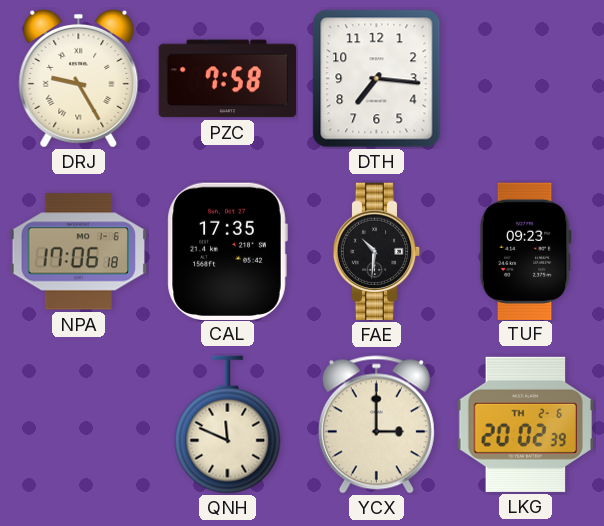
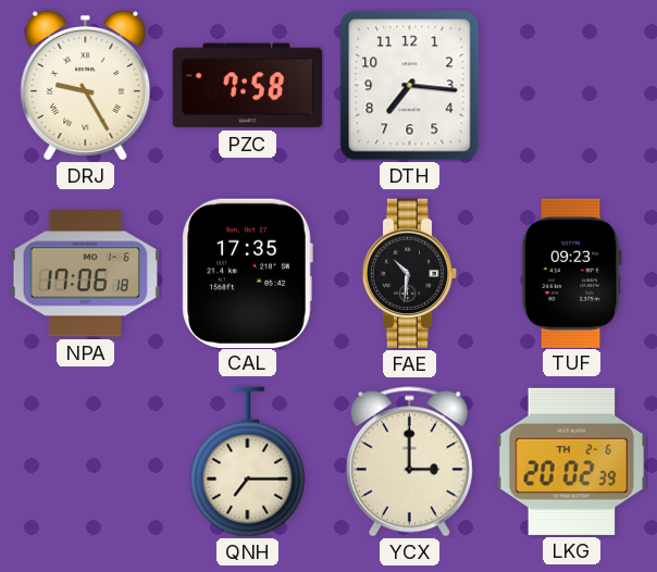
QNH: 11:49 -> 7:15
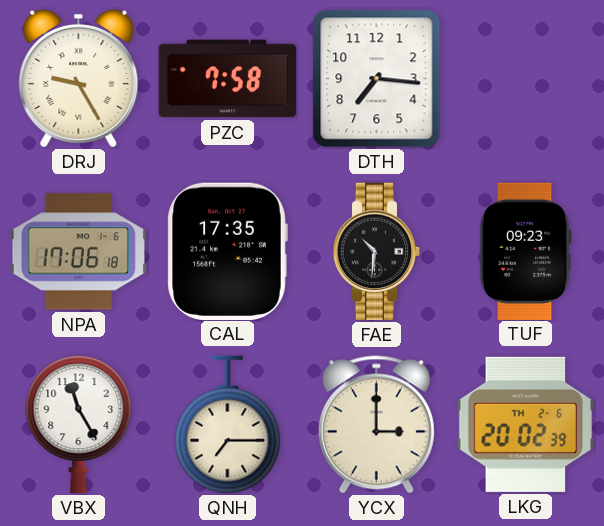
VBX: none -> 11:25
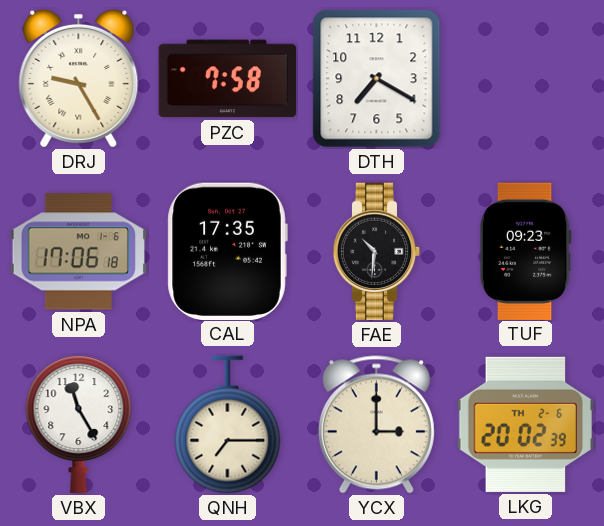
DTH: 7:16 -> 7:20
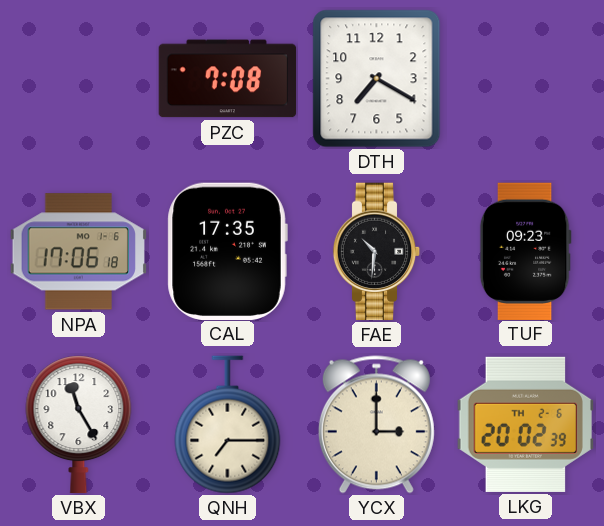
DRJ: 9:25 -> none
PZC: 7:58 -> 7:08
